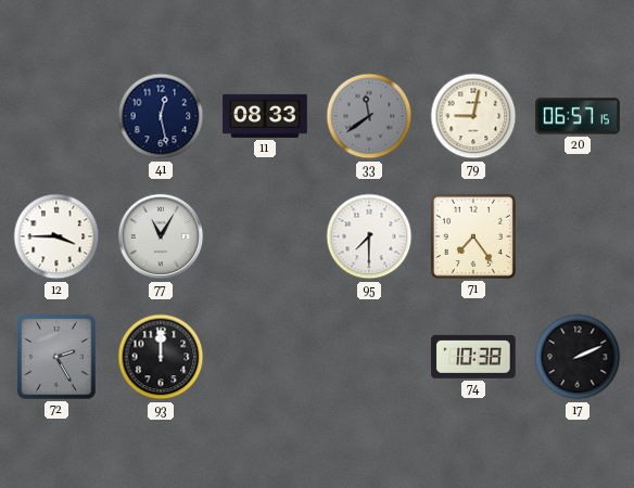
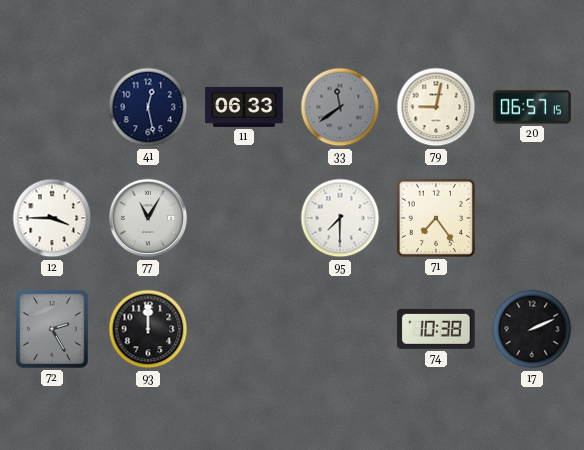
11: 08:33 -> 06:33
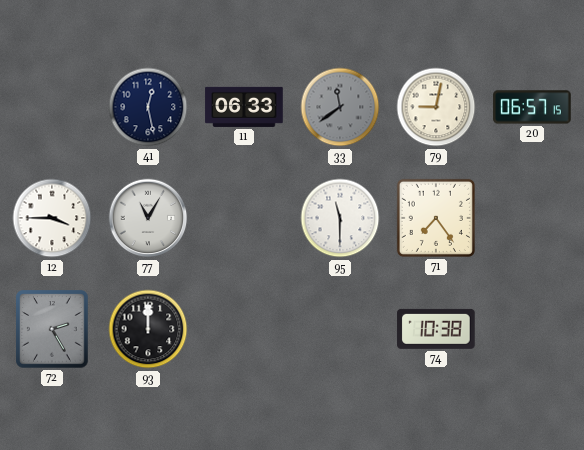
95: 7:30 -> 11:30
17: 2:11 -> none
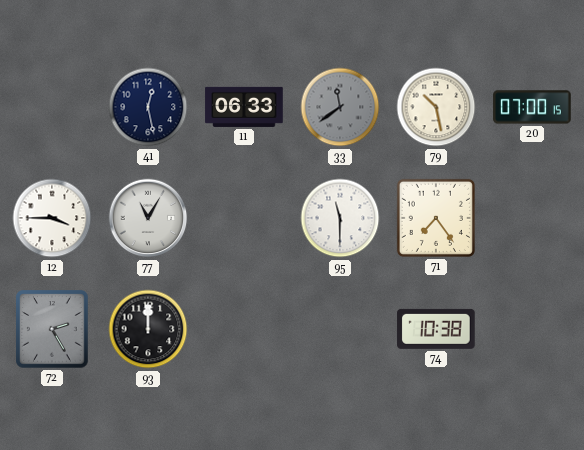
79: 9:02 -> 10:28
20: 06:57 -> 07:00
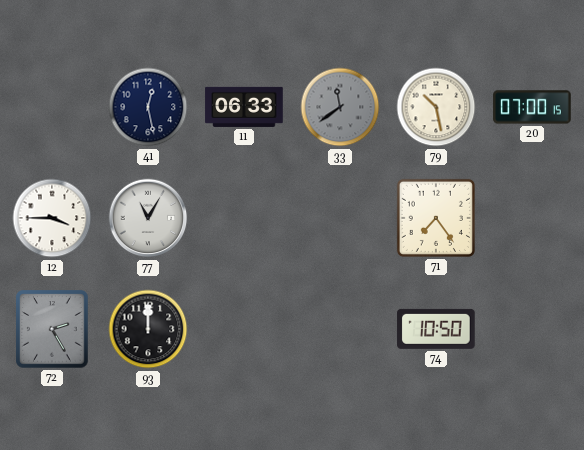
95: 11:30 -> none
74: 10:38 -> 10:50
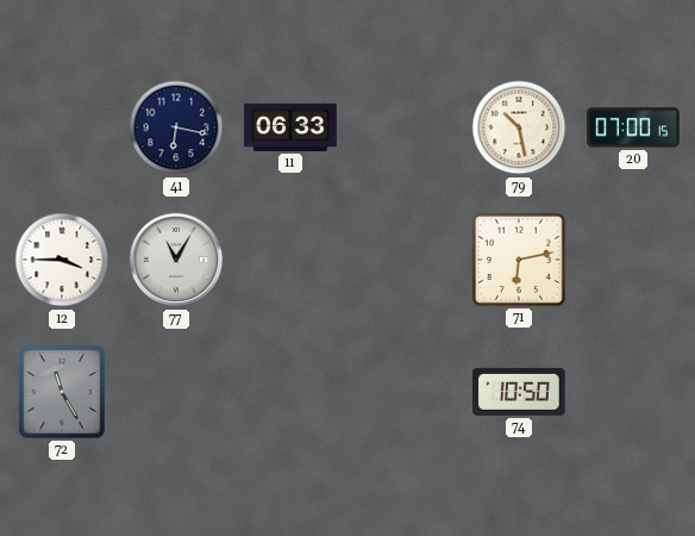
41: 12:28 -> 6:17
33: 11:39 -> none
71: 7:24 -> 6:13
72: 2:25 -> 11:25
93: 12:00 -> none
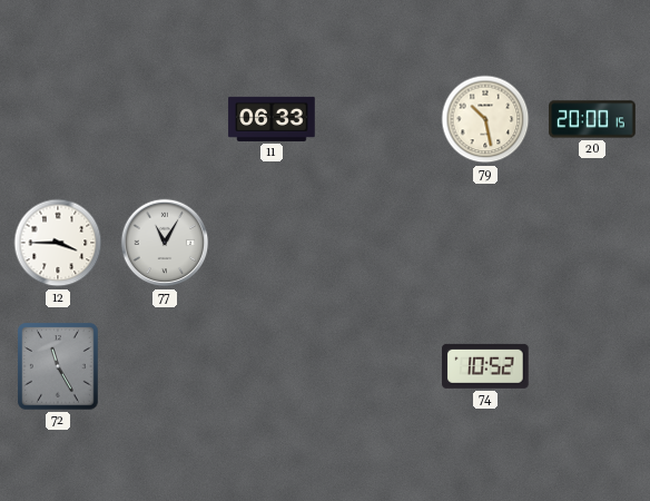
41: 6:17 -> none
20: 07:00 -> 20:00
71: 6:13 -> none
74: 10:50 -> 10:52
